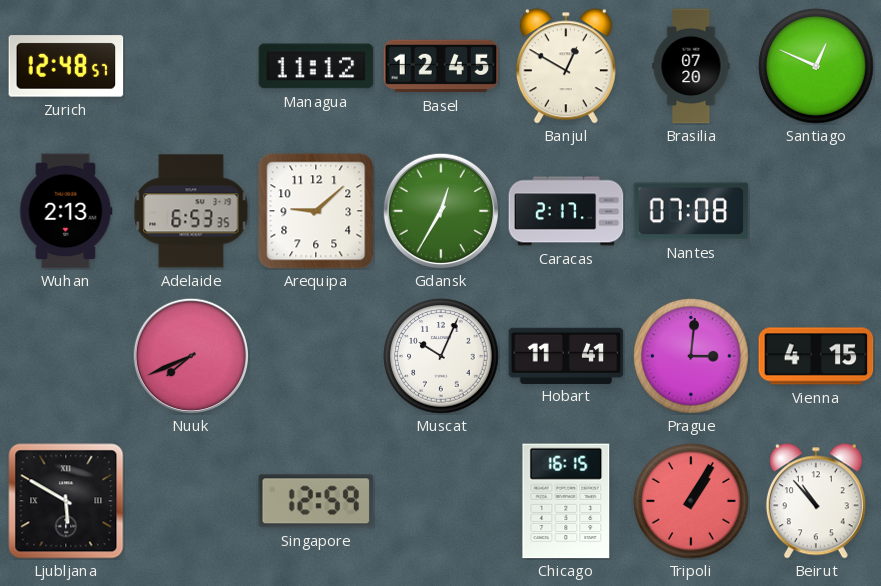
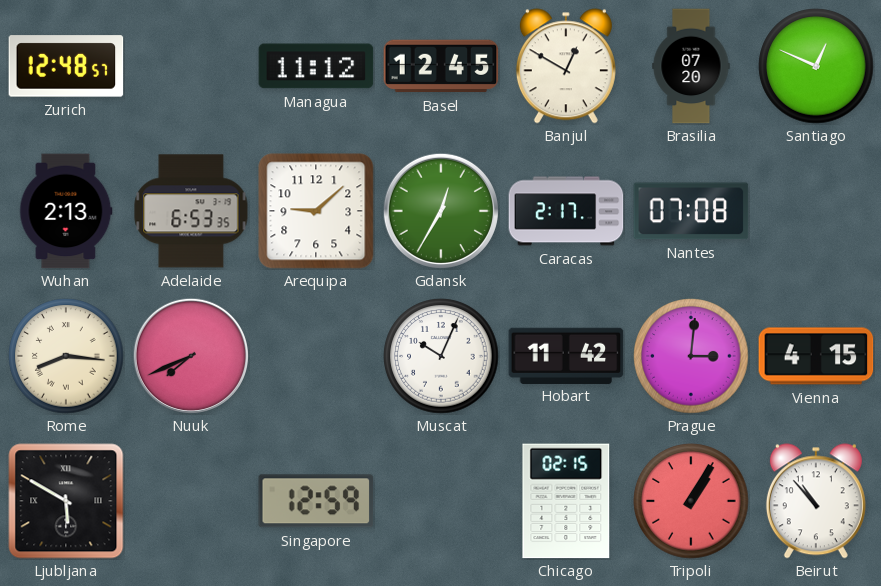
Rome: none -> 8:16
Hobart: 11:41 -> 11:42
Chicago: 16:15 -> 02:15
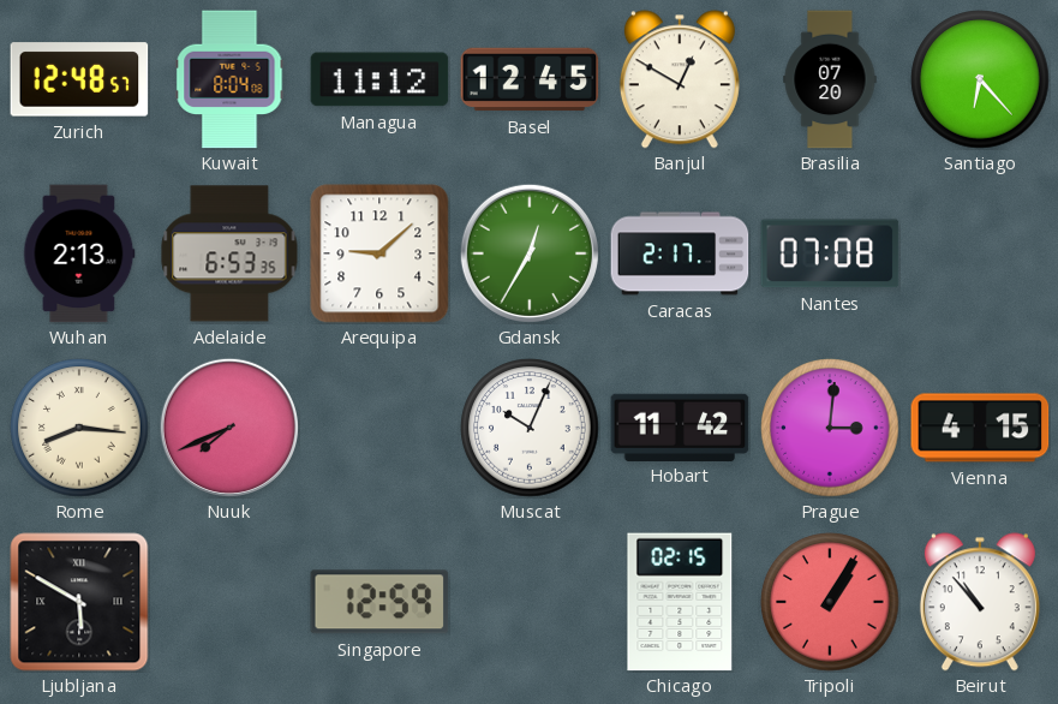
Kuwait: none -> 8:04
Santiago: 12:49 -> 6:23
